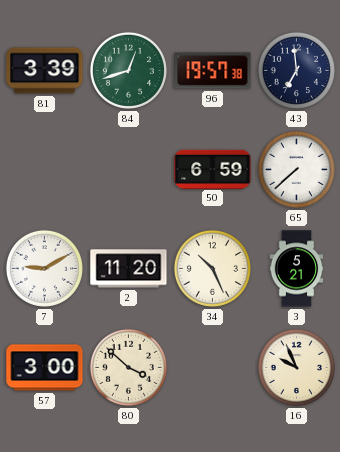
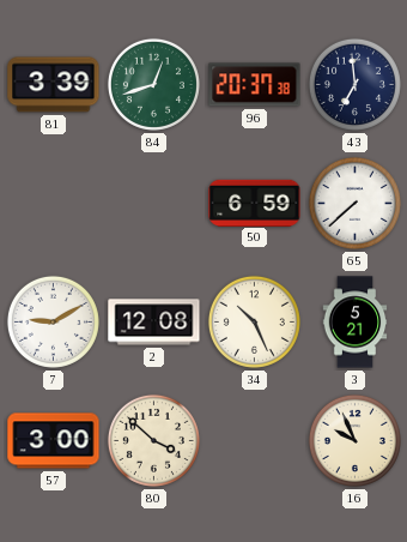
96: 19:57 -> 20:37
2: 11:20 -> 12:08
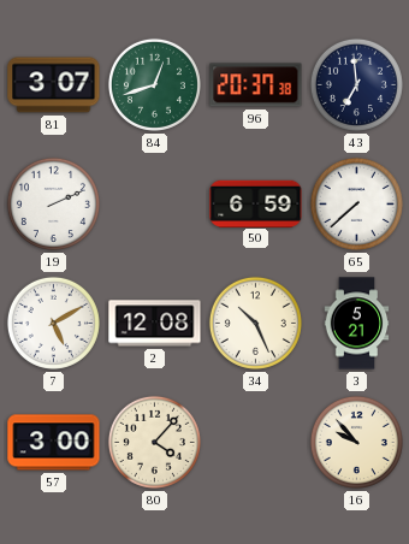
81: 3:39 -> 3:07
19: none -> 2:11
7: 9:10 -> 5:10
80: 3:52 -> 4:07
16: 9:56 -> 9:53
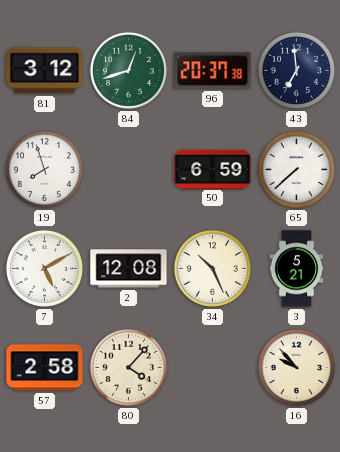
81: 3:07 -> 3:12
19: 2:11 -> 7:57
57: 3:00 -> 2:58
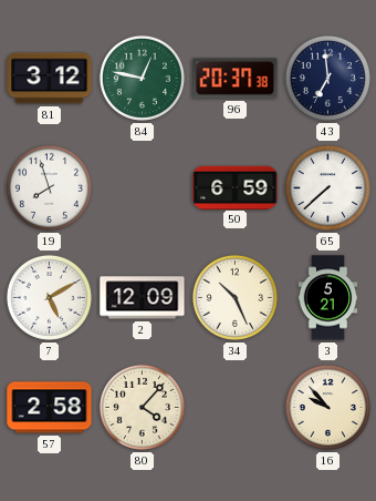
84: 12:42 -> 12:47
2: 12:08 -> 12:09
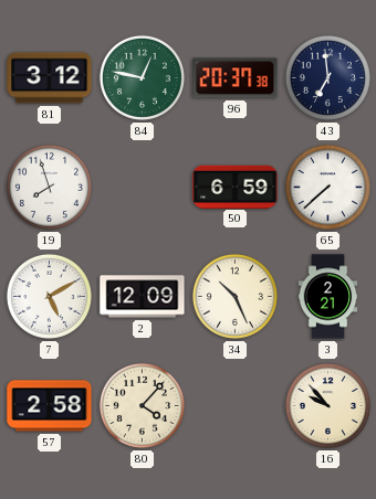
3: 5:21 -> 2:21
